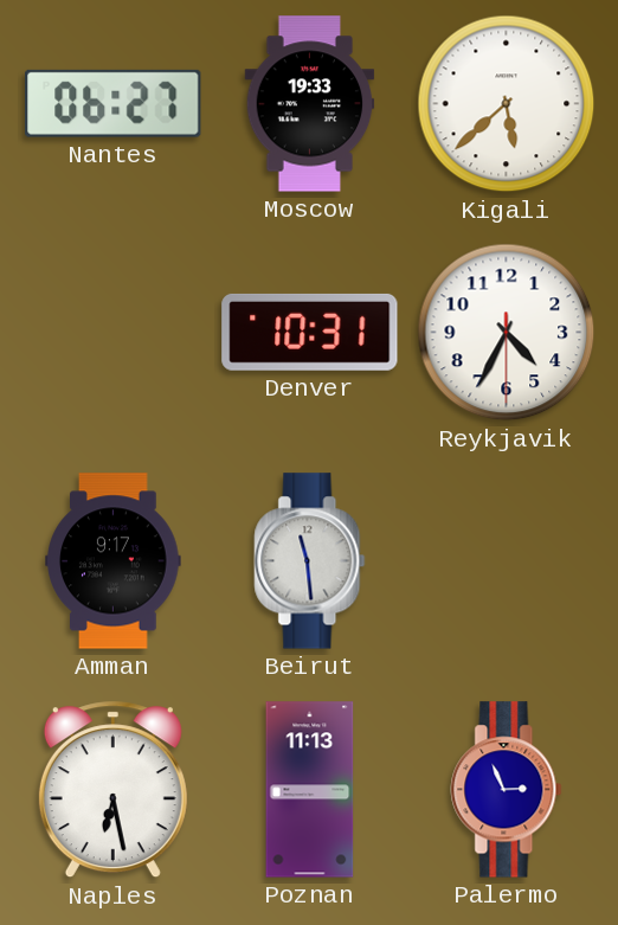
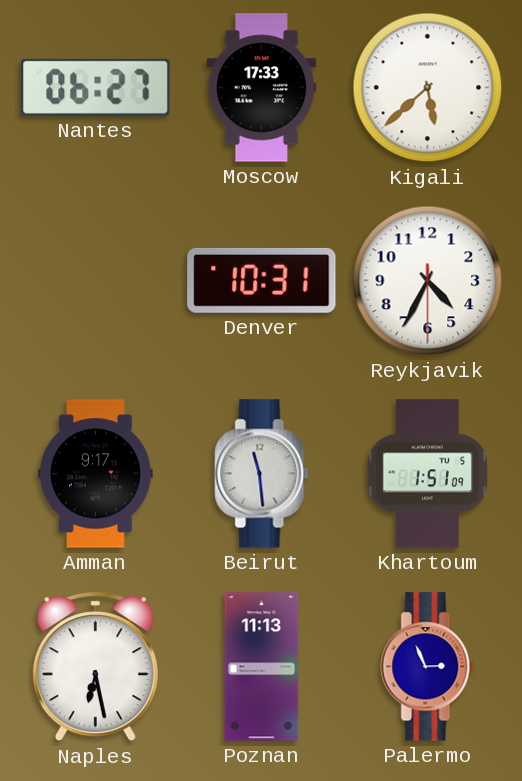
Moscow: 19:33 -> 17:33
Khartoum: none -> 1:51
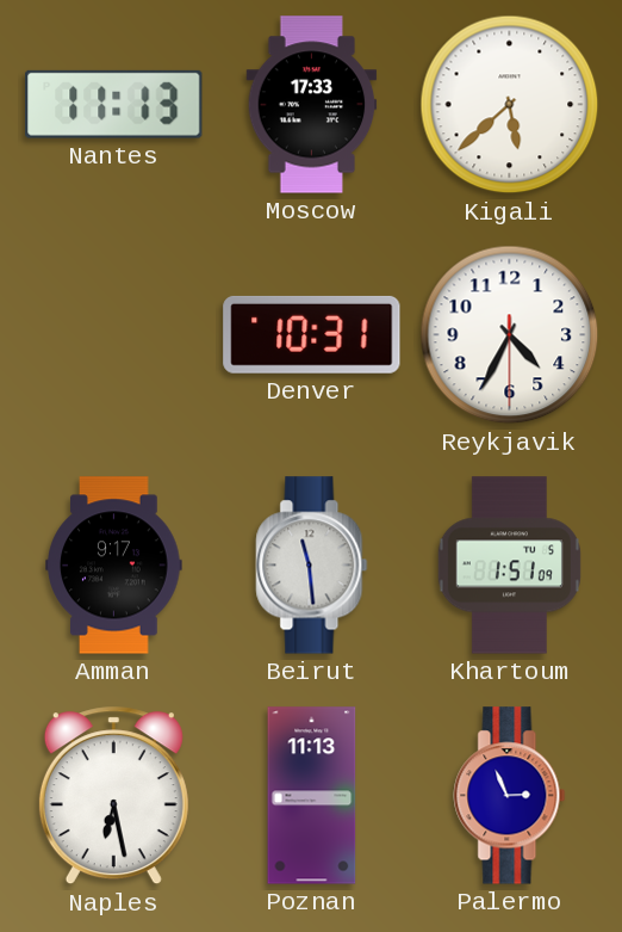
Nantes: 06:27 -> 11:13
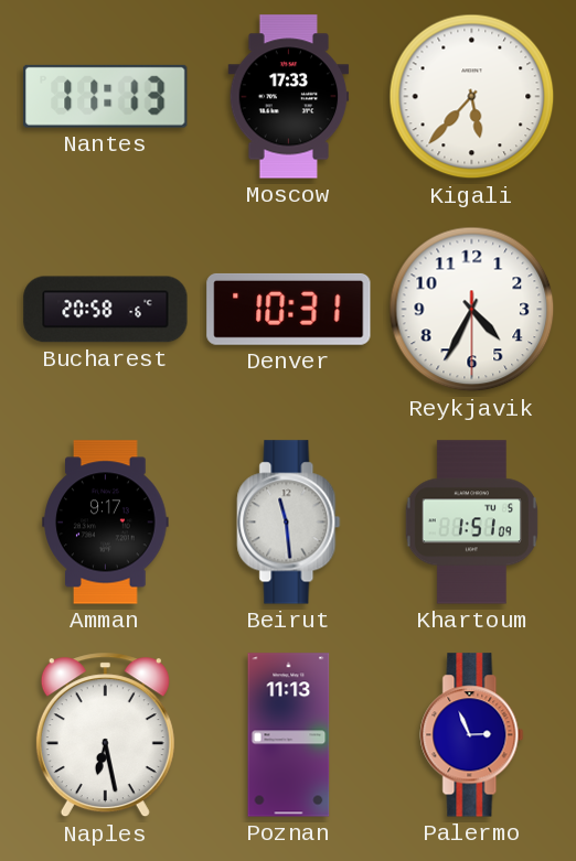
Kigali: 5:38 -> 5:37
Bucharest: none -> 20:58
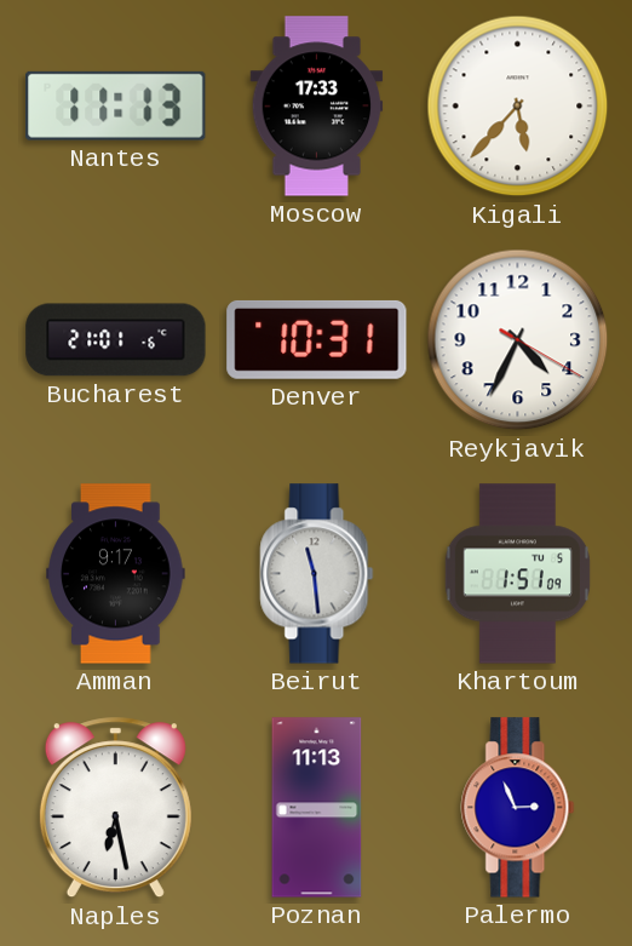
Bucharest: 20:58 -> 21:01
Reykjavik: 4:34:30 -> 4:34:20
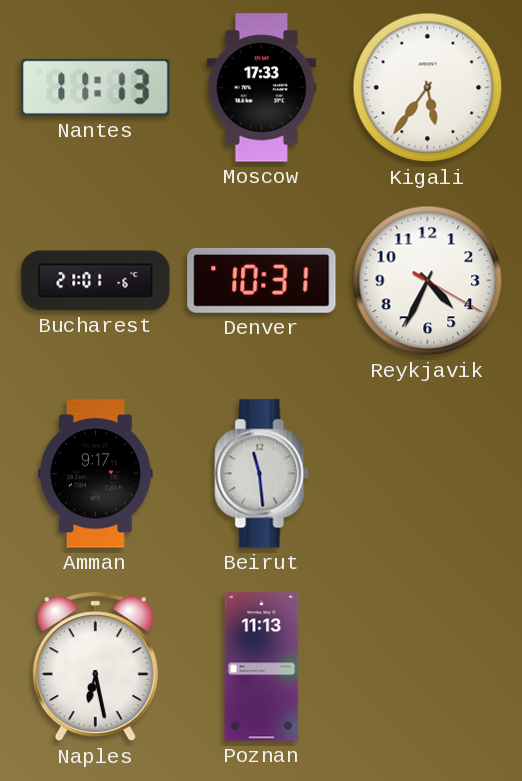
Kigali: 5:37 -> 5:36
Khartoum: 1:51 -> none
Palermo: 2:56 -> none
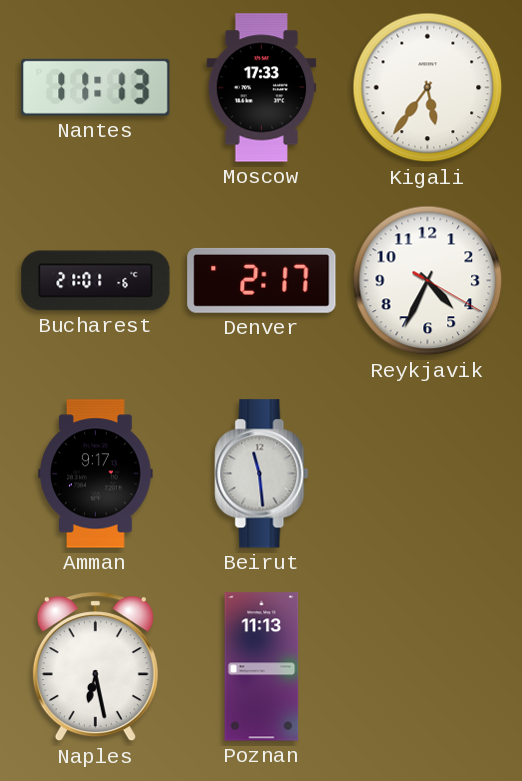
Denver: 10:31 -> 2:17
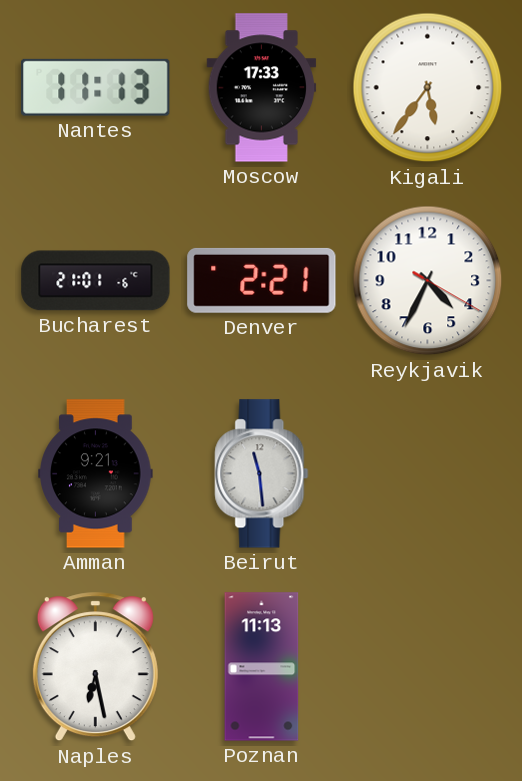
Denver: 2:17 -> 2:21
Amman: 9:17 -> 9:21
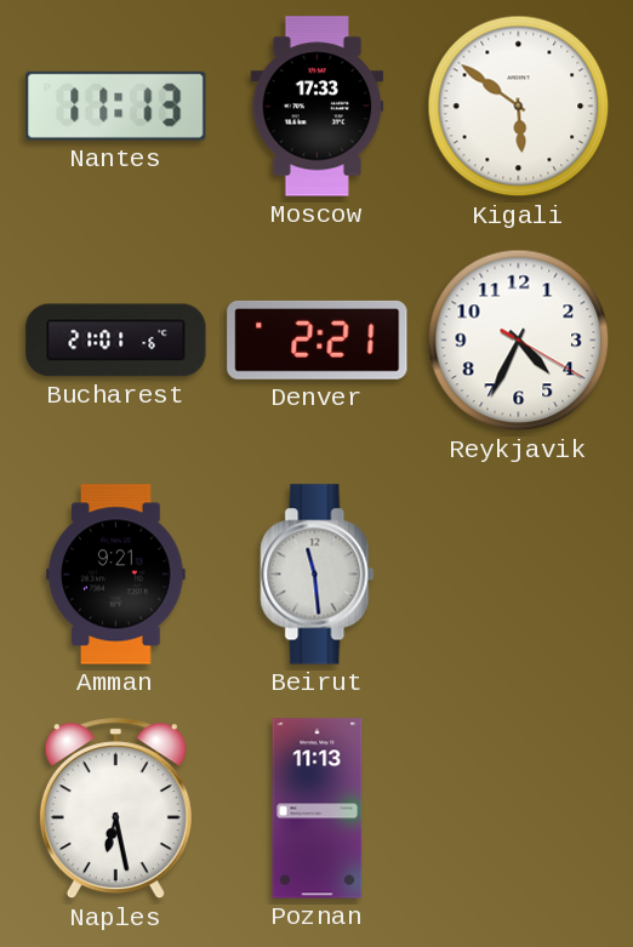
Kigali: 5:36 -> 5:51
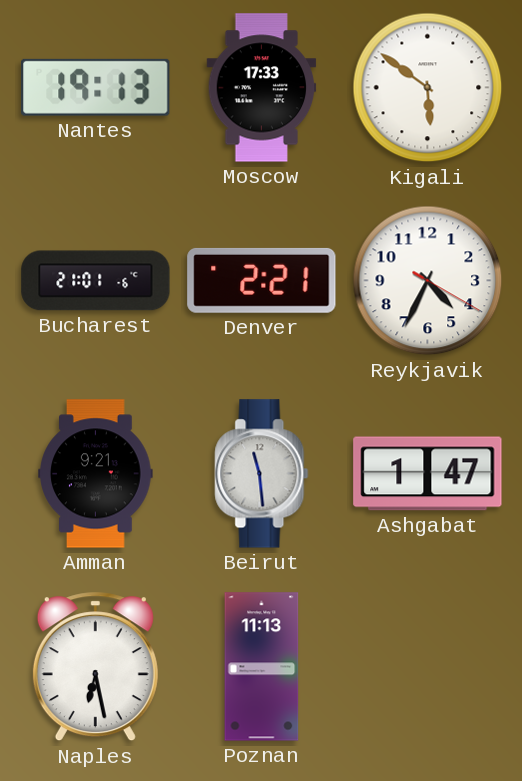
Nantes: 11:13 -> 19:13
Ashgabat: none -> 1:47
